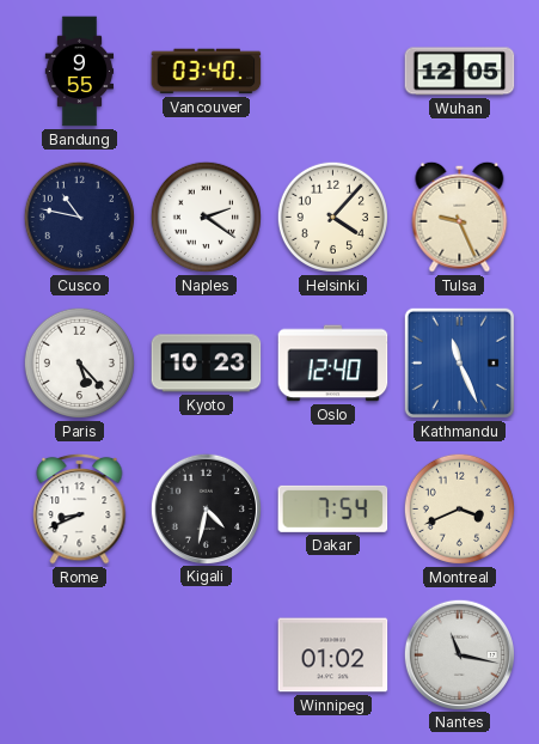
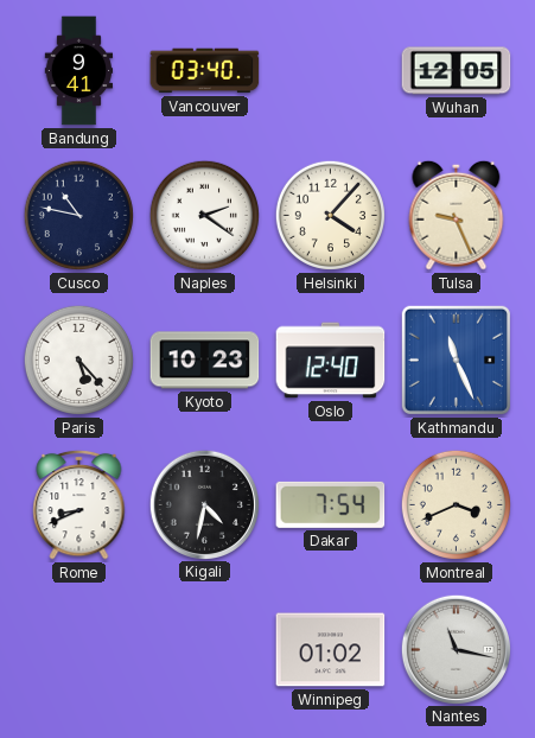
Bandung: 9:55 -> 9:41
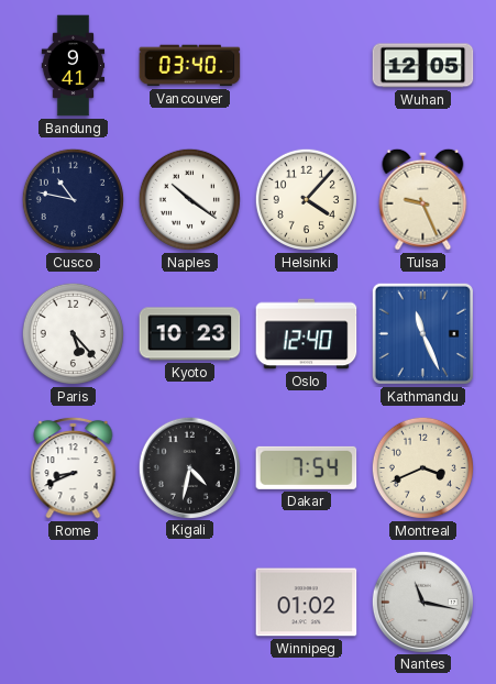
Naples: 2:21 -> 10:21
